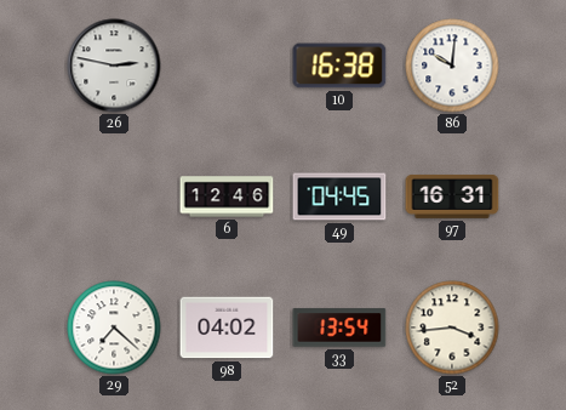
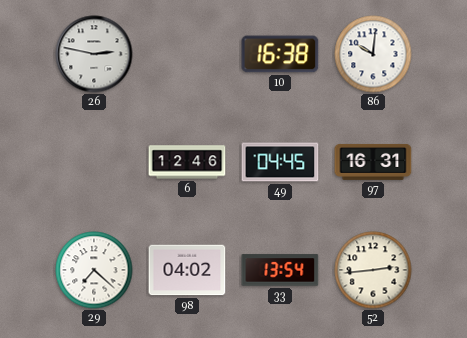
52: 3:44 -> 2:44
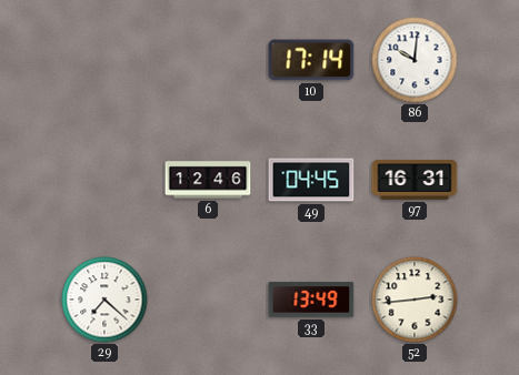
26: 2:47 -> none
10: 16:38 -> 17:14
98: 04:02 -> none
33: 13:54 -> 13:49
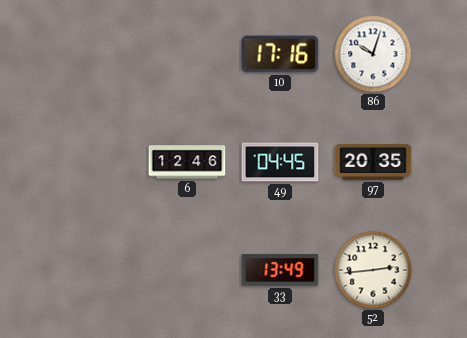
10: 17:14 -> 17:16
86: 10:01 -> 10:03
97: 16:31 -> 20:35
29: 7:22 -> none
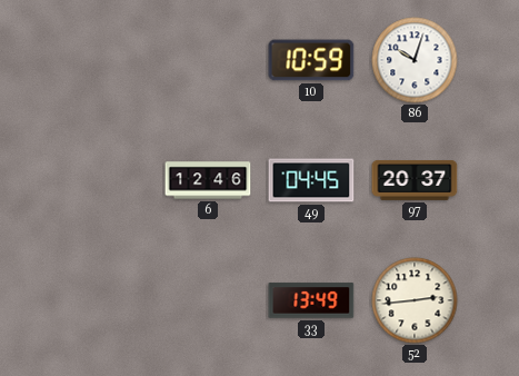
10: 17:16 -> 10:59
97: 20:35 -> 20:37
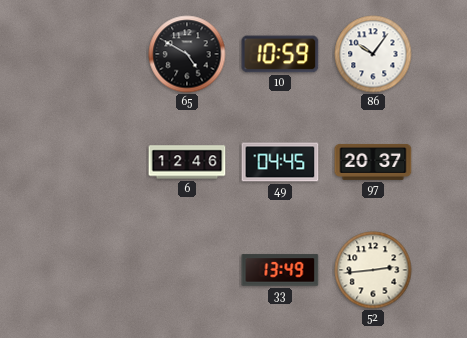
65: none -> 4:50
86: 10:03 -> 10:06
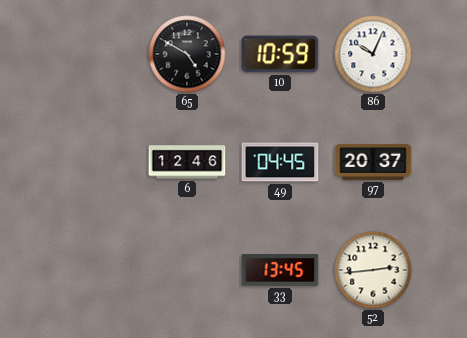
86: 10:06 -> 10:04
33: 13:49 -> 13:45
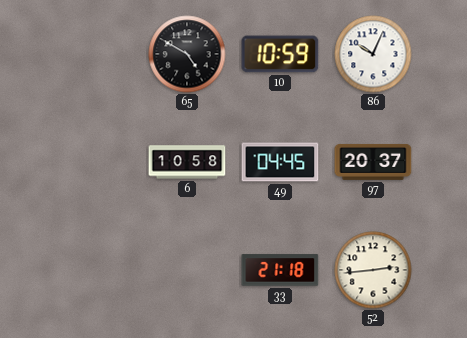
6: 12:46 -> 10:58
33: 13:45 -> 21:18
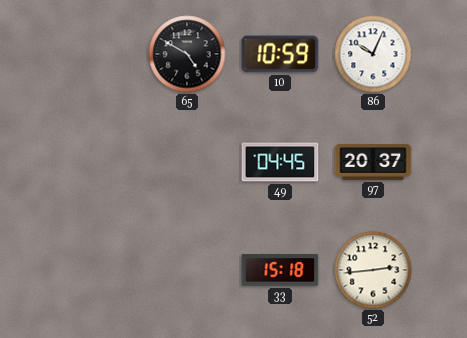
6: 10:58 -> none
33: 21:18 -> 15:18
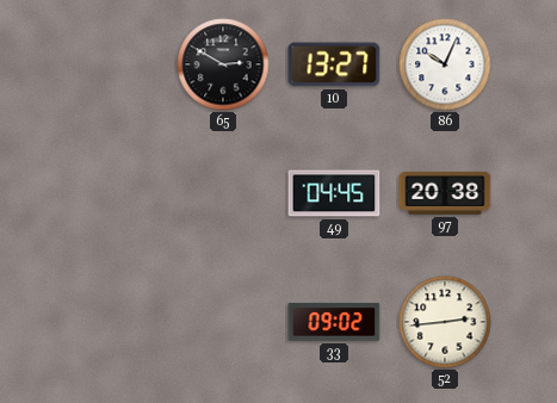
65: 4:50 -> 2:50
10: 10:59 -> 13:27
97: 20:37 -> 20:38
33: 15:18 -> 09:02
